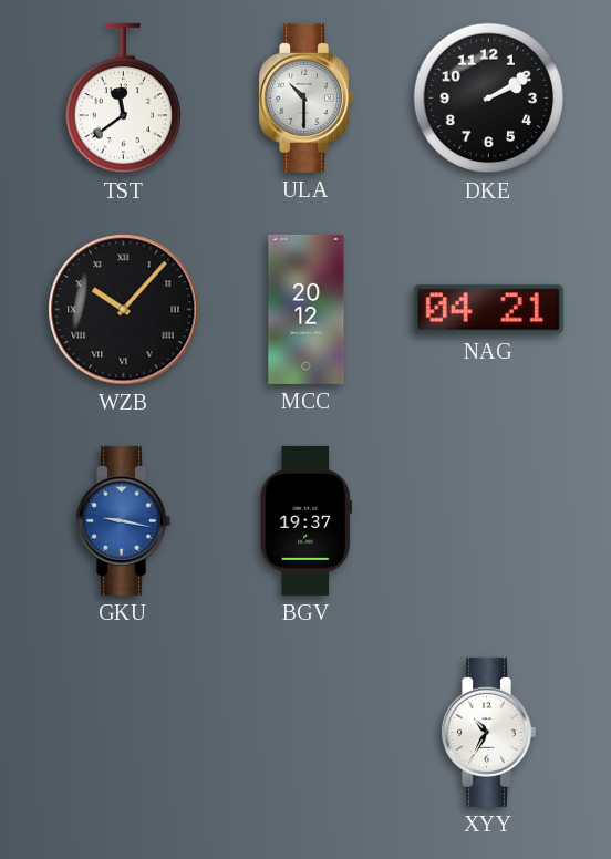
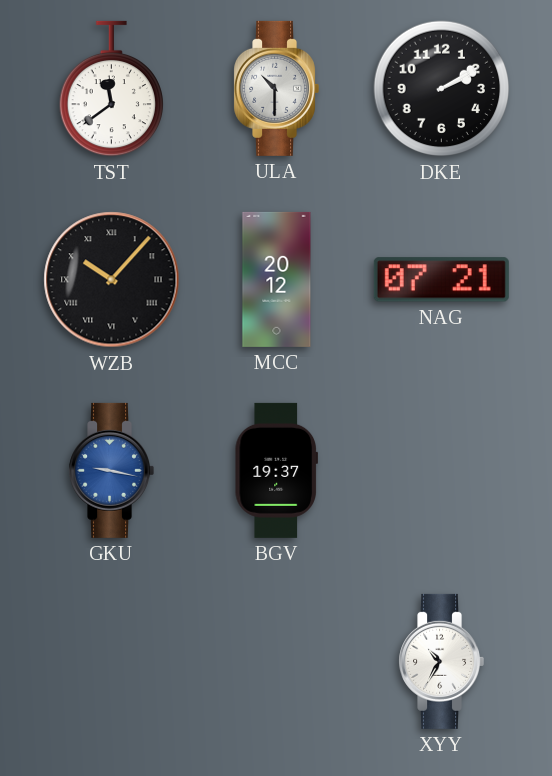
NAG: 04:21 -> 07:21
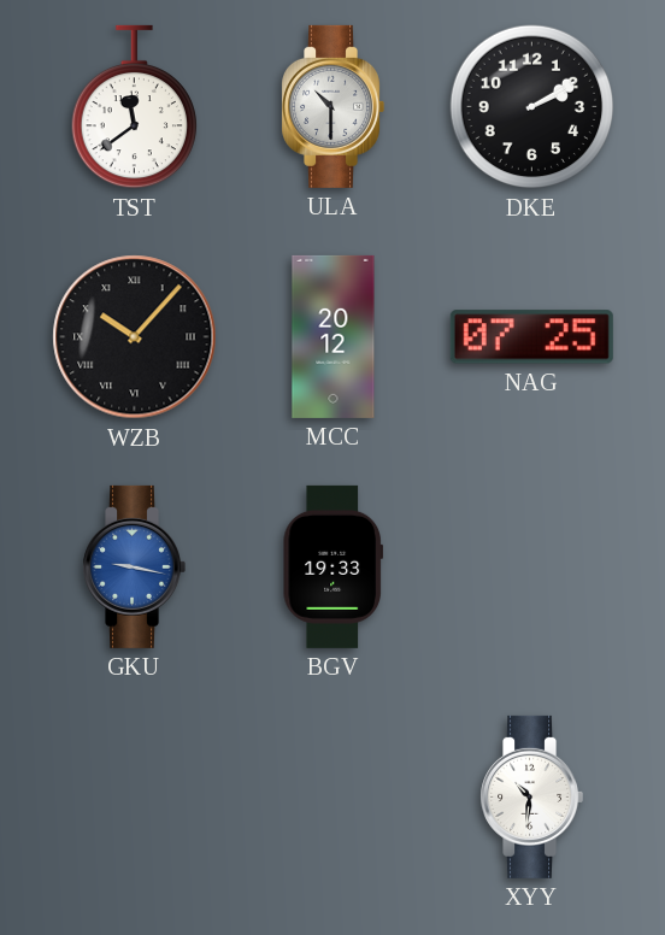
NAG: 07:21 -> 07:25
BGV: 19:37 -> 19:33
XYY: 10:35 -> 10:31
